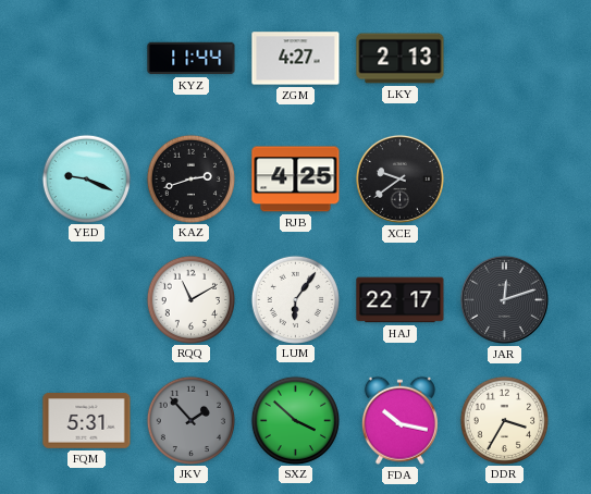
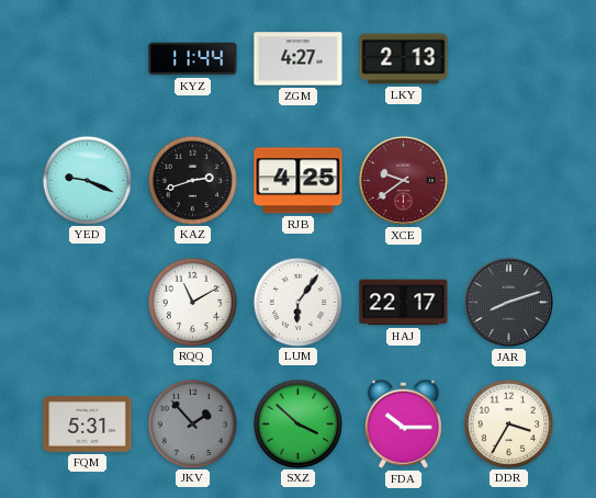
XCE dial: black -> burgundy
JAR: 12:12 -> 8:12
FDA: 10:17 -> 10:15
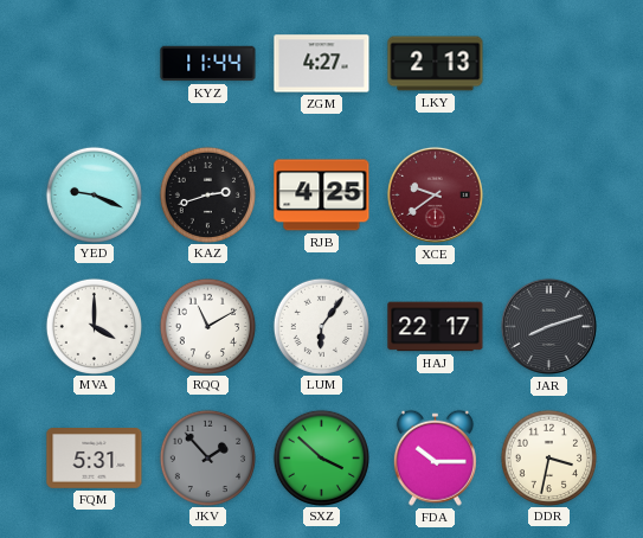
MVA: none -> 4:00
DDR: 3:35 -> 3:32
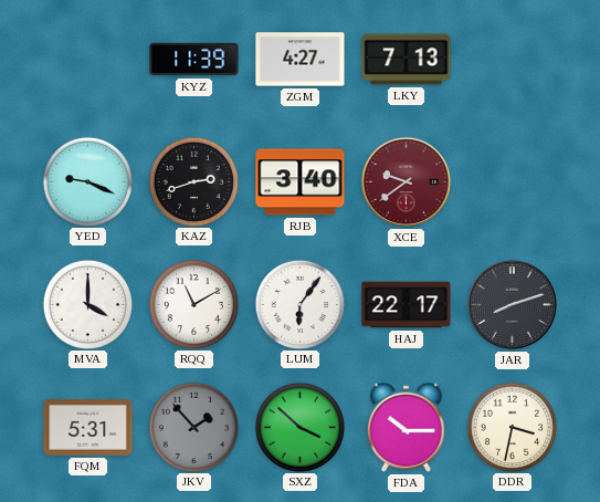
KYZ: 11:44 -> 11:39
LKY: 2:13 -> 7:13
RJB: 4:25 -> 3:40
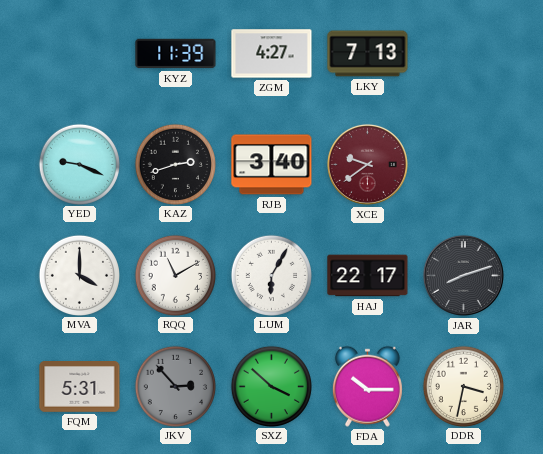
LUM: 6:06 -> 6:05
JKV: 1:53 -> 2:53
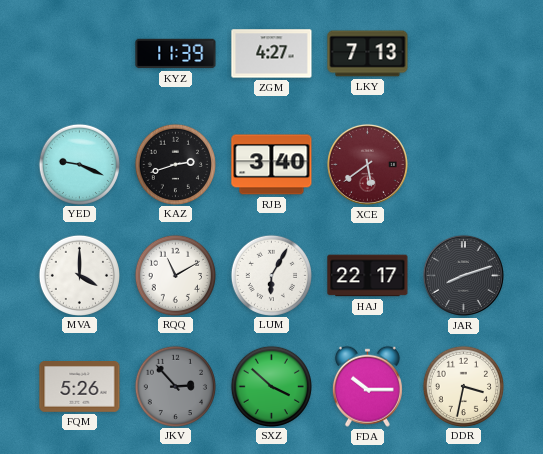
XCE: 9:39 -> 5:39
FQM: 5:31 -> 5:26
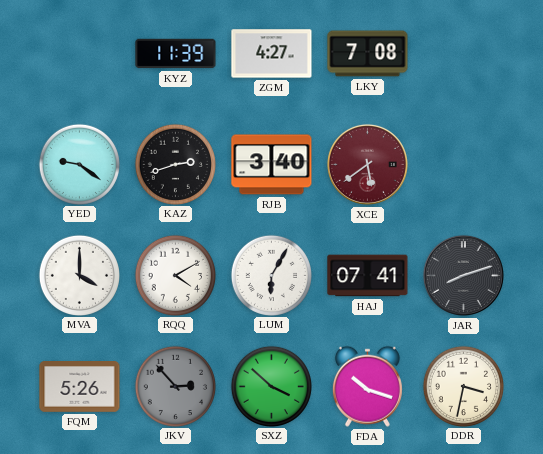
LKY: 7:13 -> 7:08
YED: 9:19 -> 9:21
RQQ: 11:10 -> 4:10
HAJ: 22:17 -> 07:41
FDA: 10:15 -> 10:18
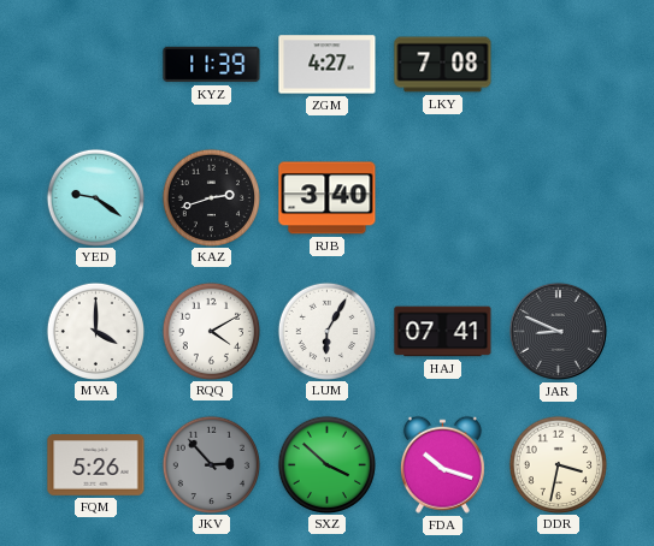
XCE: 5:39 -> none
JAR: 8:12 -> 8:49
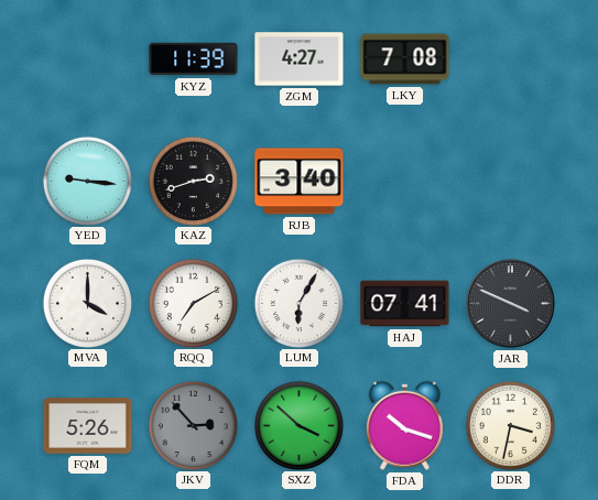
YED: 9:21 -> 9:16
RQQ: 4:10 -> 7:10
JAR: 8:49 -> 3:49
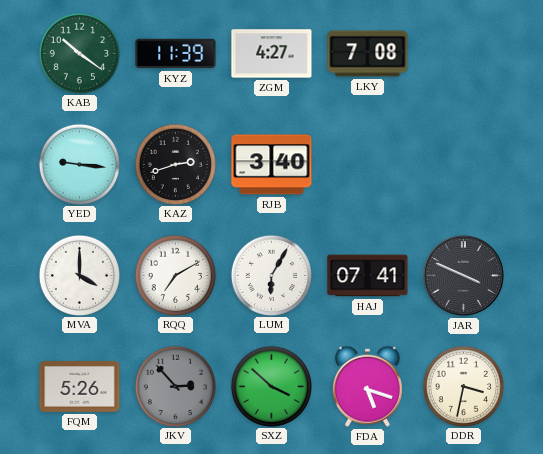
KAB: none -> 10:21
FDA: 10:18 -> 5:18
